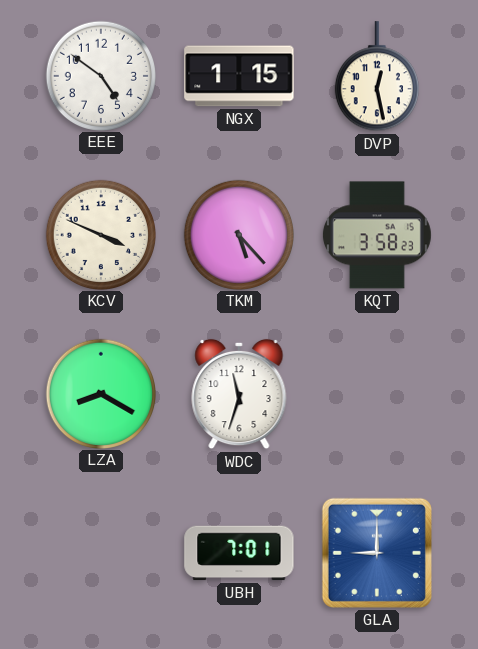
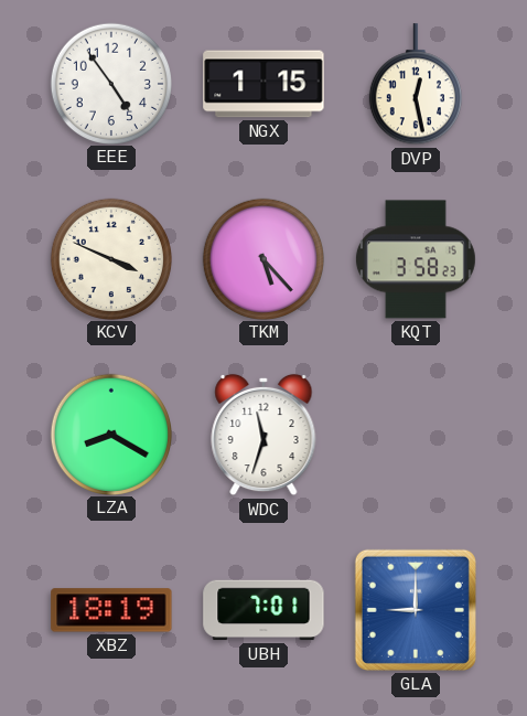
EEE: 4:51 -> 4:54
XBZ: none -> 18:19
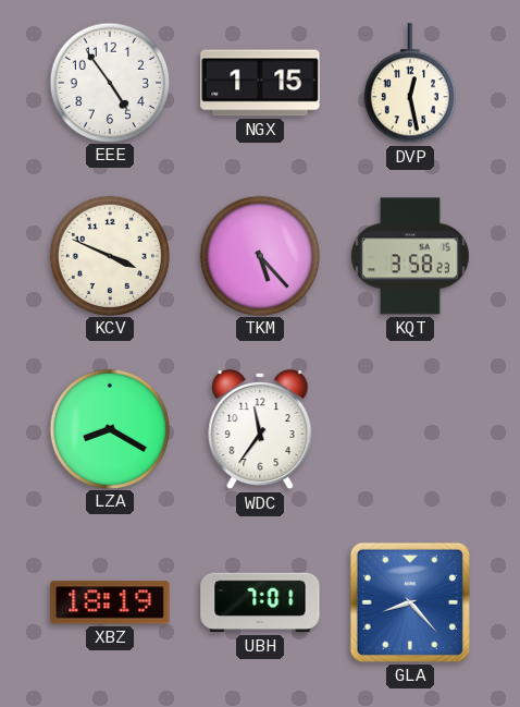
WDC: 11:33 -> 11:36
GLA: 9:00 -> 8:23
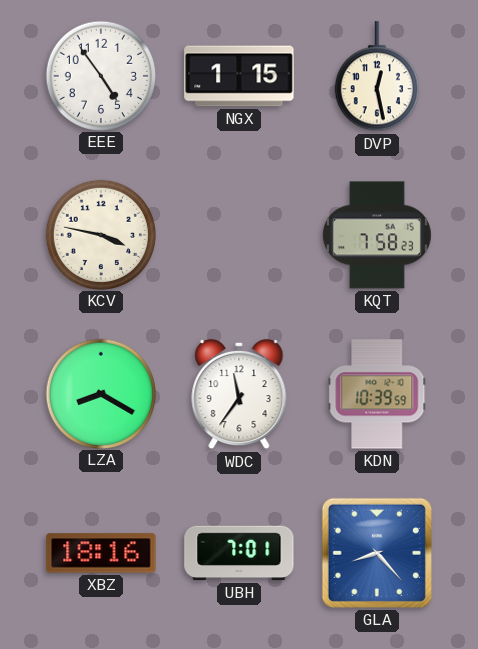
KCV: 3:49 -> 3:47
TKM: 5:23 -> none
KQT: 3:58 -> 7:58
KDN: none -> 10:39
XBZ: 18:19 -> 18:16
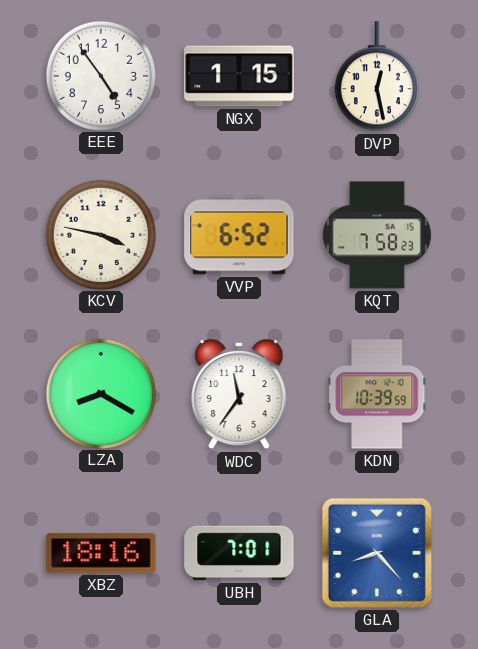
VVP: none -> 6:52
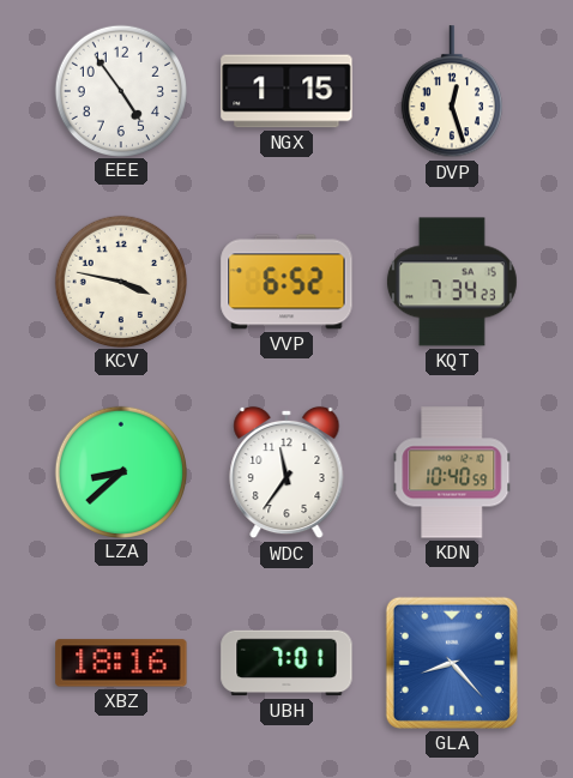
DVP: 12:28 -> 12:27
KQT: 7:58 -> 7:34
LZA: 8:20 -> 8:38
KDN: 10:39 -> 10:40
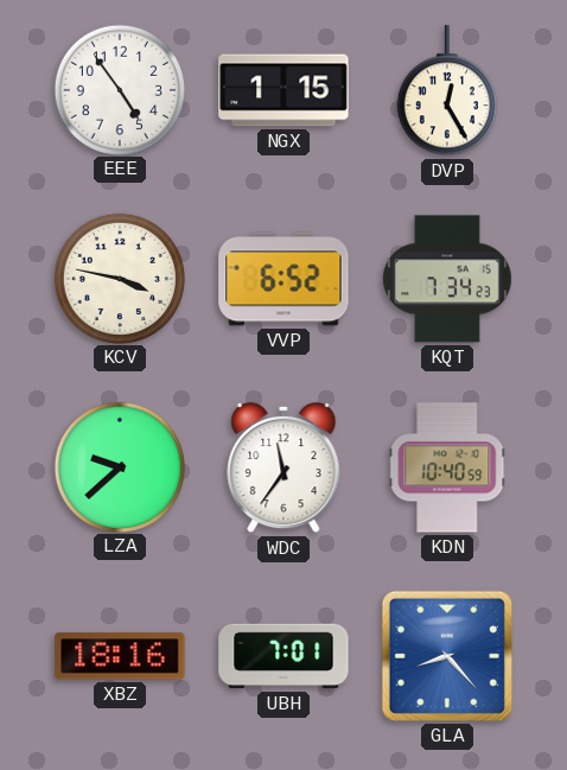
DVP: 12:27 -> 12:25
LZA: 8:38 -> 9:38
